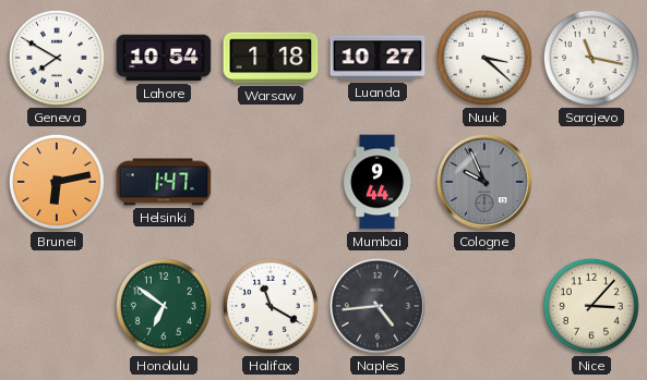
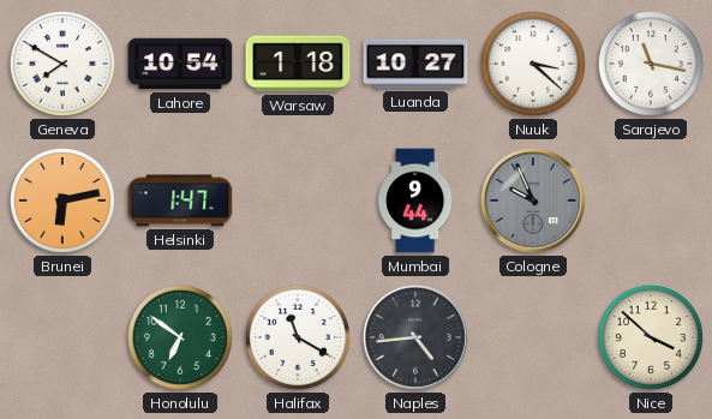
Nice: 3:07 -> 3:52
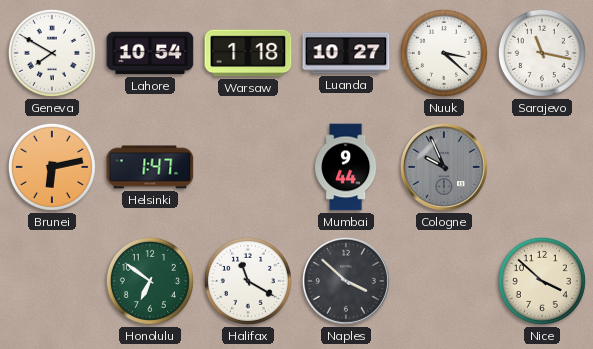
Naples: 4:44 -> 3:52
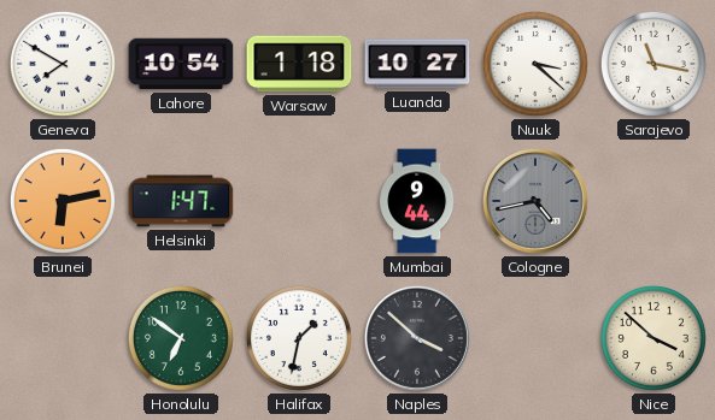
Cologne: 9:56 -> 4:43
Halifax: 11:20 -> 1:32
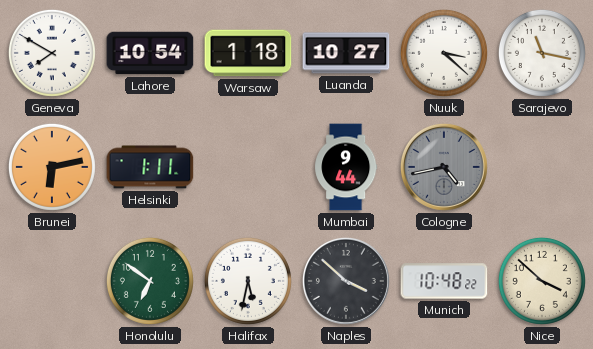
Helsinki: 1:47 -> 1:11
Halifax: 1:32 -> 5:32
Munich: none -> 10:48
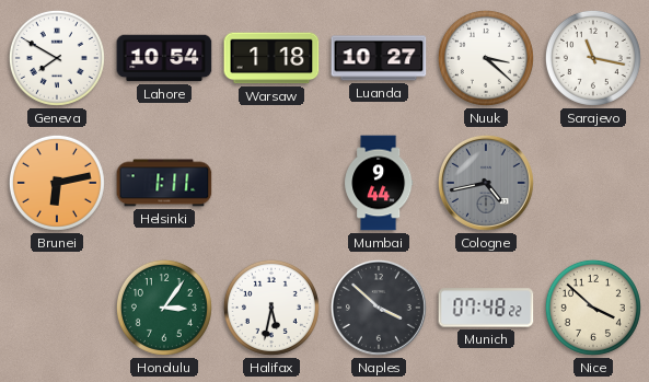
Honolulu: 6:51 -> 3:06
Munich: 10:48 -> 07:48
